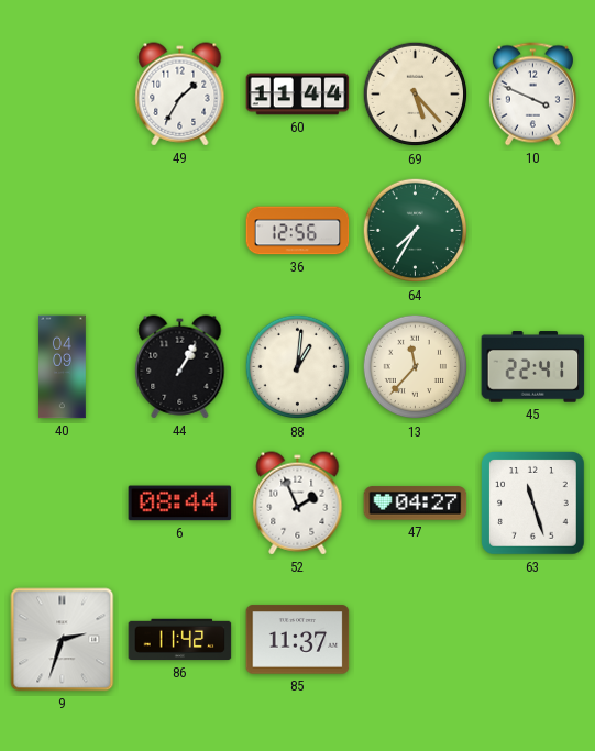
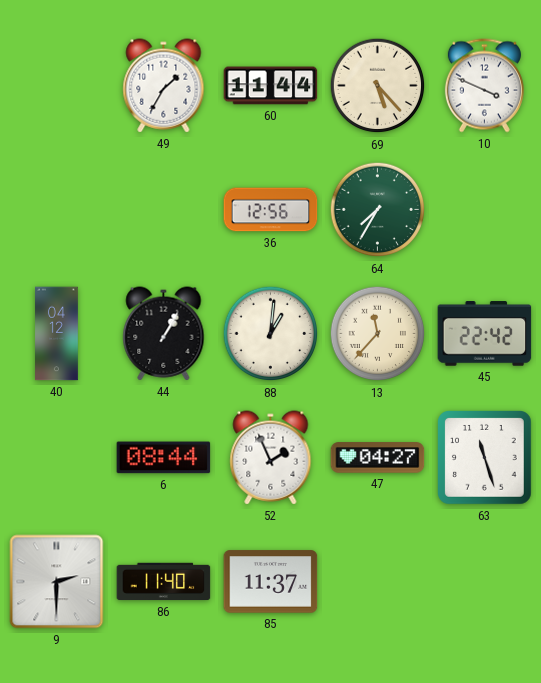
40: 04:09 -> 04:12
45: 22:41 -> 22:42
9: 2:33 -> 2:30
86: 11:42 -> 11:40
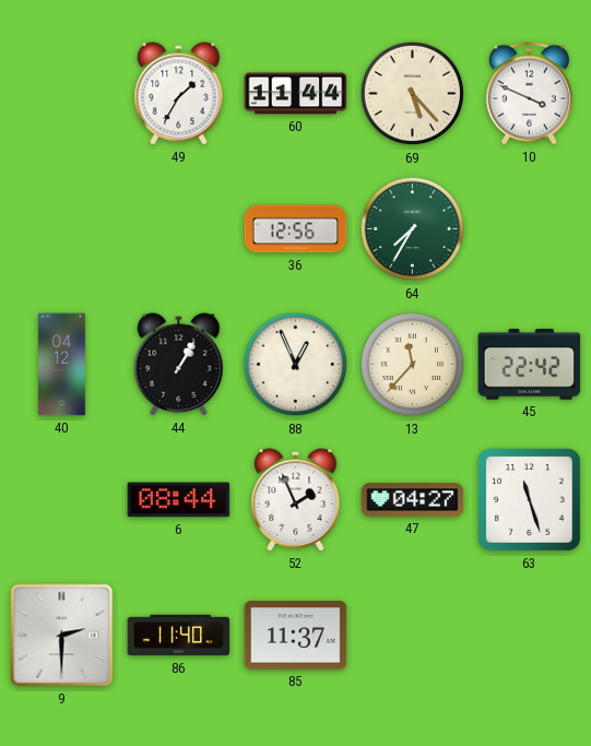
88: 1:01 -> 12:56
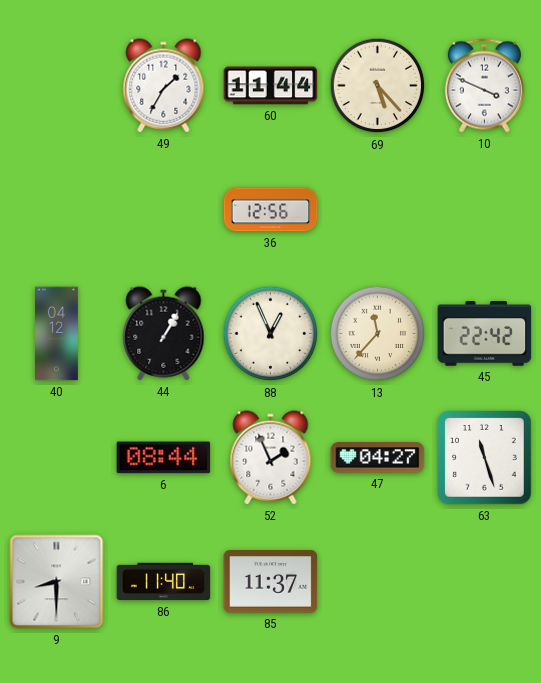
64: 7:35 -> none
9: 2:30 -> 8:30
